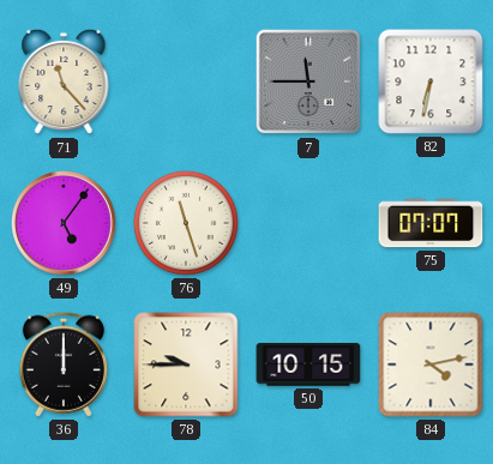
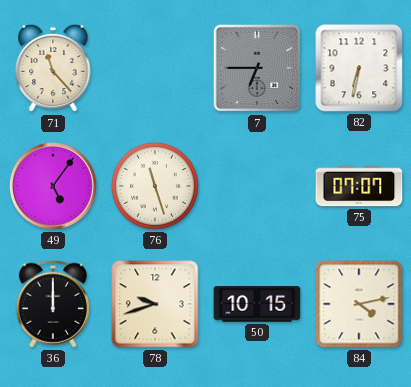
7: 11:45 -> 6:45
78: 9:45 -> 9:42
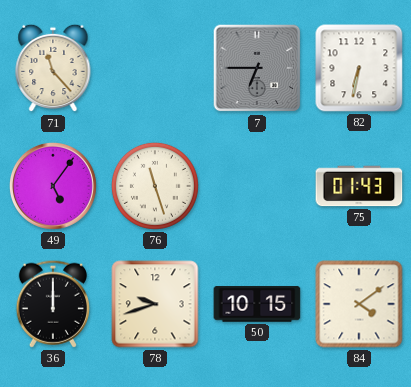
75: 07:07 -> 01:43
84: 4:13 -> 4:09
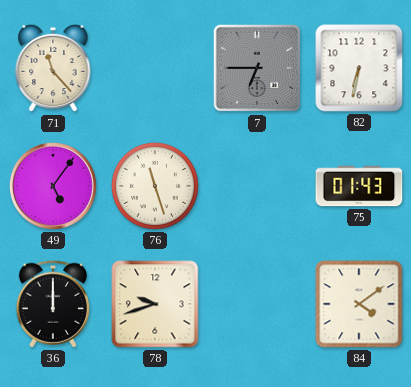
50: 10:15 -> none
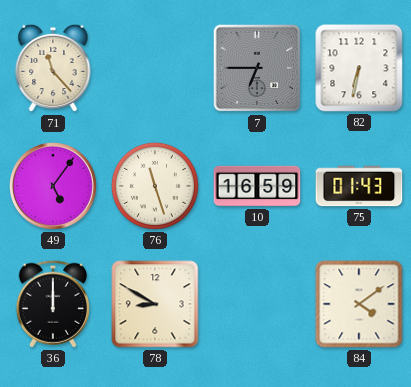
10: none -> 16:59
78: 9:42 -> 8:50
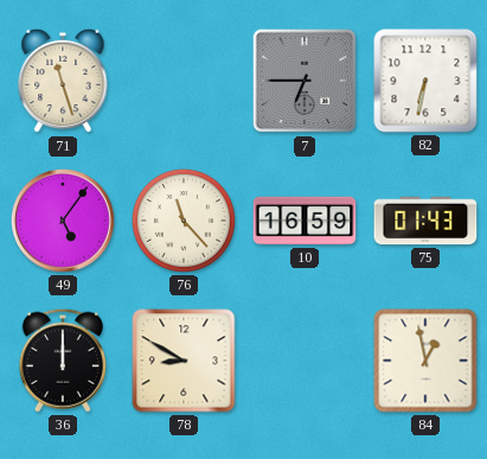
71: 11:23 -> 11:27
76: 11:27 -> 11:23
84: 4:09 -> 12:58
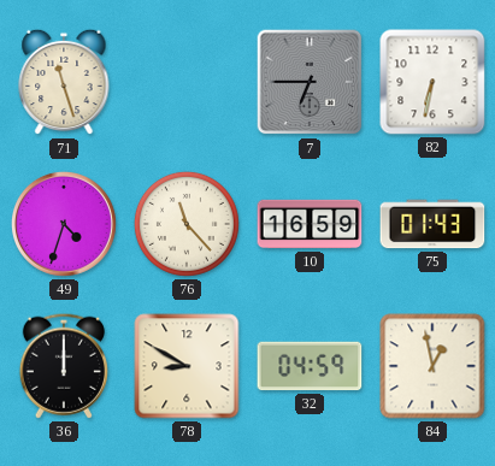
49: 5:06 -> 4:33
32: none -> 04:59
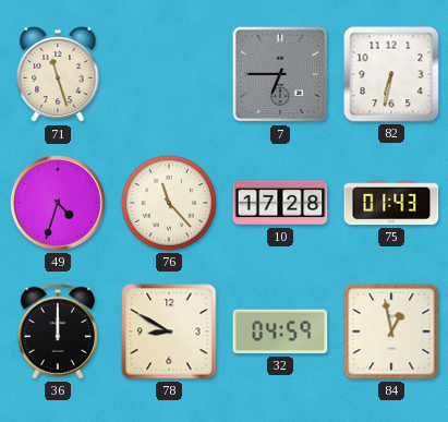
10: 16:59 -> 17:28
